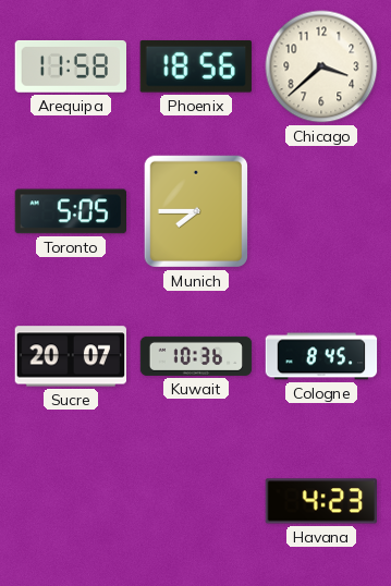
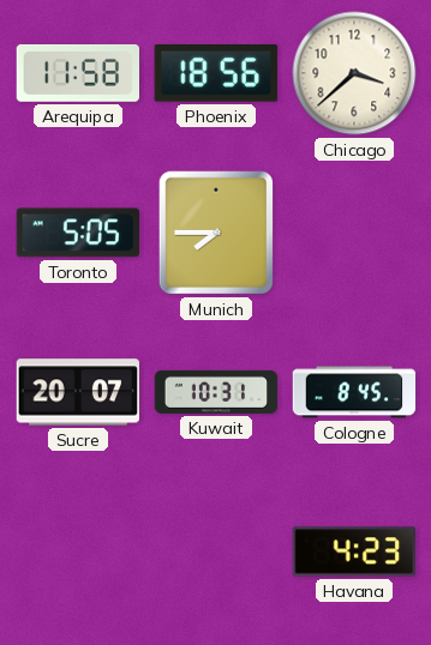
Kuwait: 10:36 -> 10:31
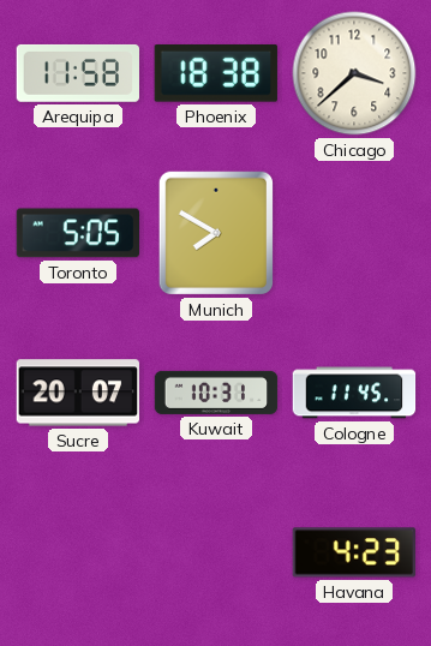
Phoenix: 18:56 -> 18:38
Munich: 7:45 -> 7:50
Cologne: 8:45 -> 11:45
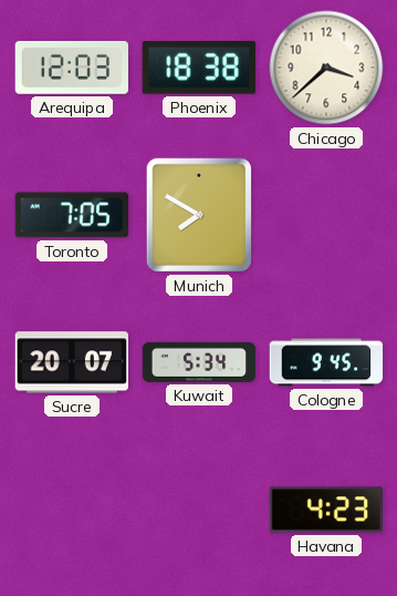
Arequipa: 11:58 -> 12:03
Toronto: 5:05 -> 7:05
Kuwait: 10:31 -> 5:34
Cologne: 11:45 -> 9:45
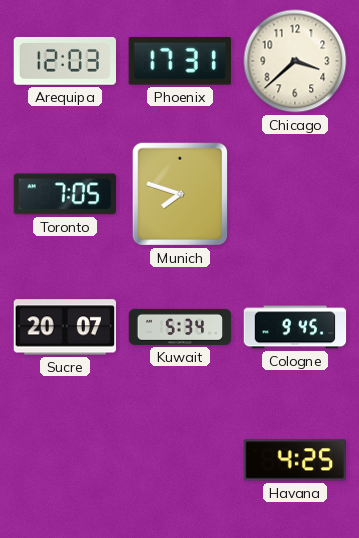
Phoenix: 18:38 -> 17:31
Munich: 7:50 -> 7:48
Havana: 4:23 -> 4:25
